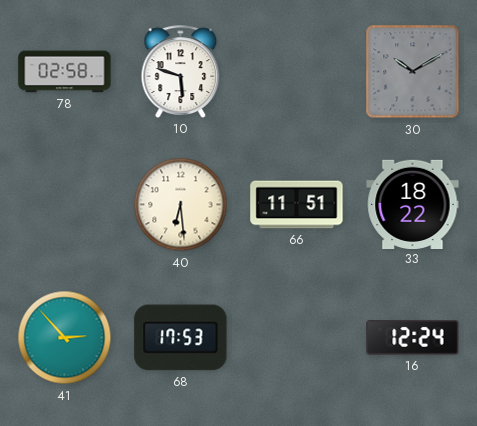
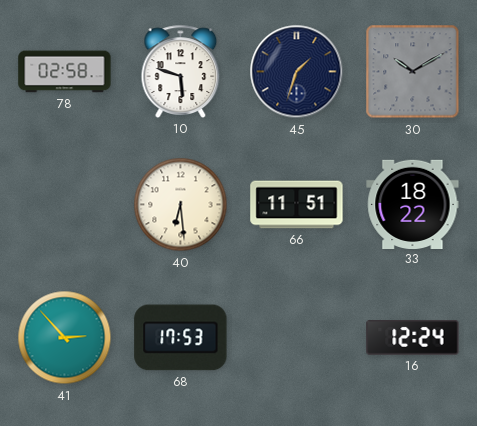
45: none -> 1:33
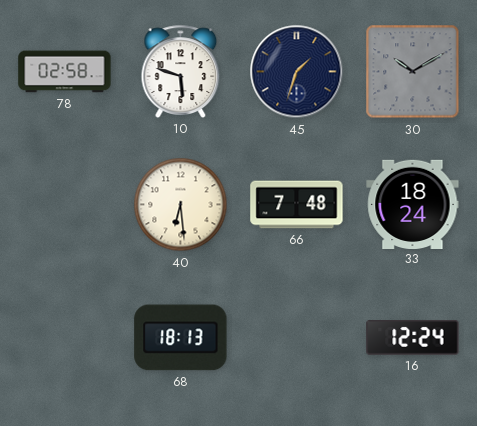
66: 11:51 -> 7:48
33: 18:22 -> 18:24
41: 2:53 -> none
68: 17:53 -> 18:13
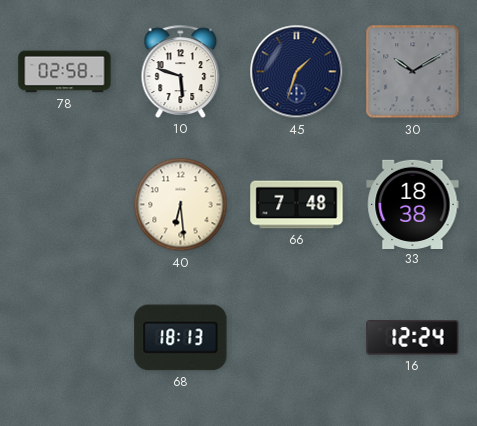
33: 18:24 -> 18:38
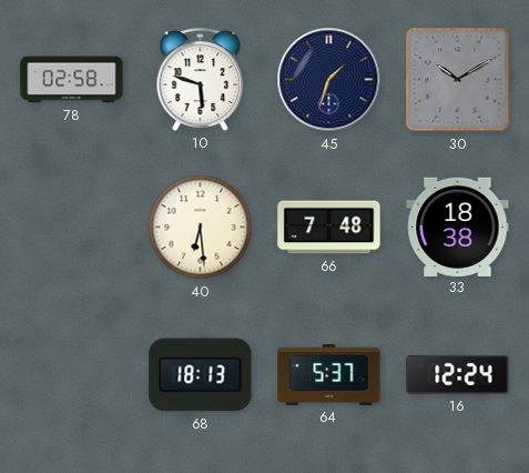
64: none -> 5:37
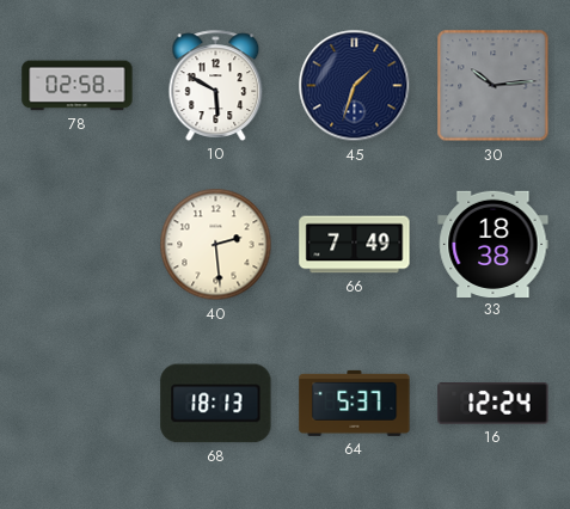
10: 5:48 -> 5:50
30: 10:10 -> 10:14
40: 6:29 -> 2:29
66: 7:48 -> 7:49
